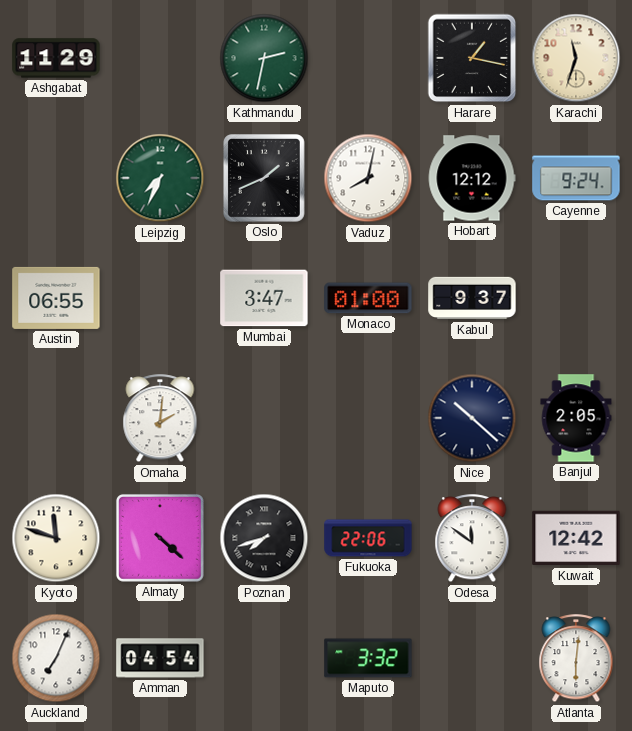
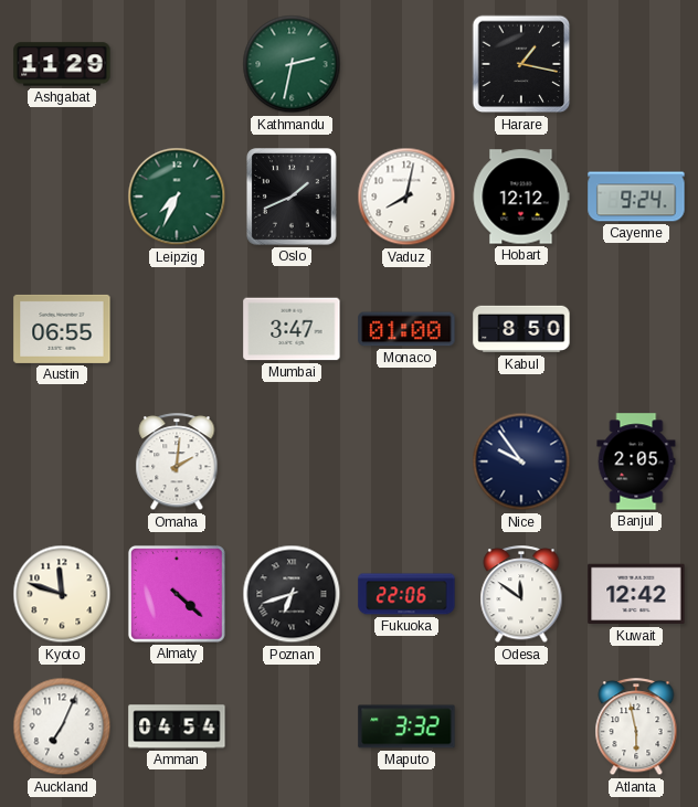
Karachi: 11:33 -> none
Kabul: 9:37 -> 8:50
Nice: 10:22 -> 9:54
Poznan: 7:42 -> 6:42
Atlanta: 6:01 -> 5:58
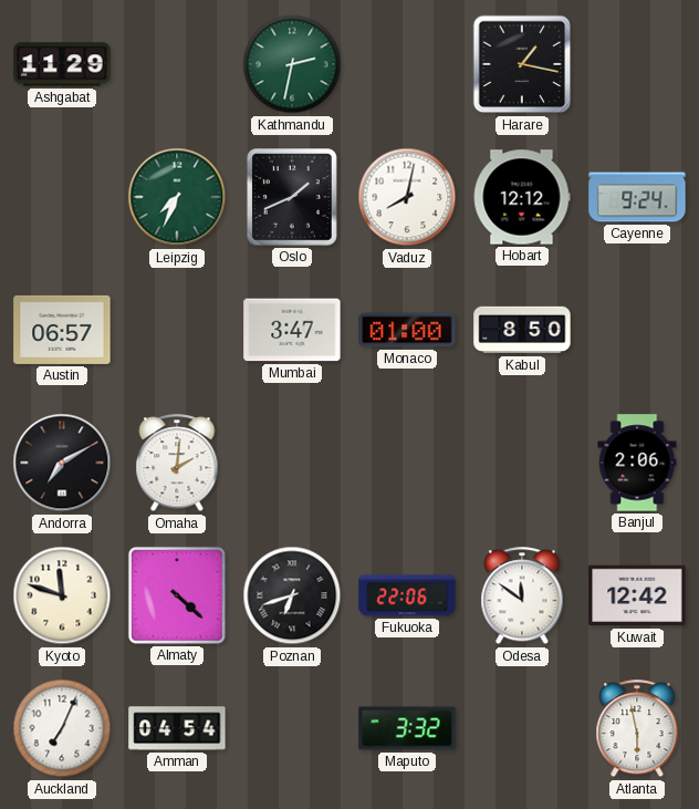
Austin: 06:55 -> 06:57
Andorra: none -> 7:10
Nice: 9:54 -> none
Banjul: 2:05 -> 2:06
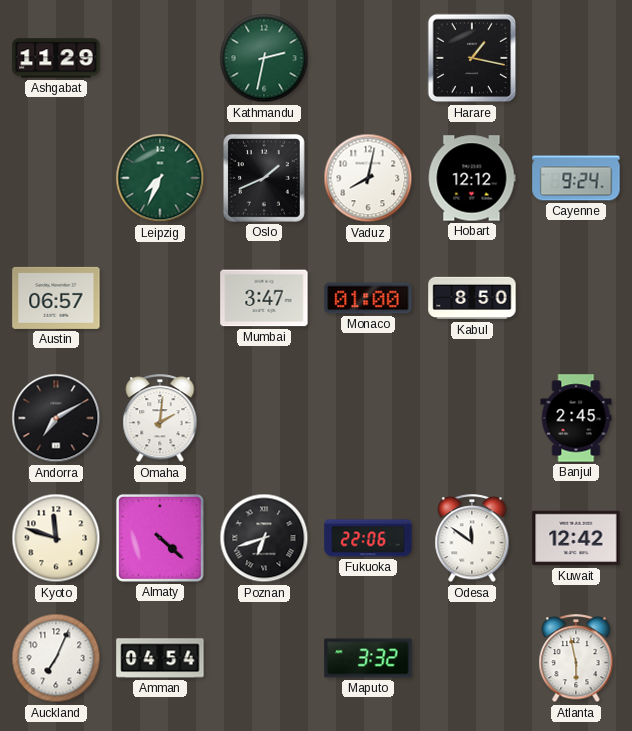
Banjul: 2:06 -> 2:45
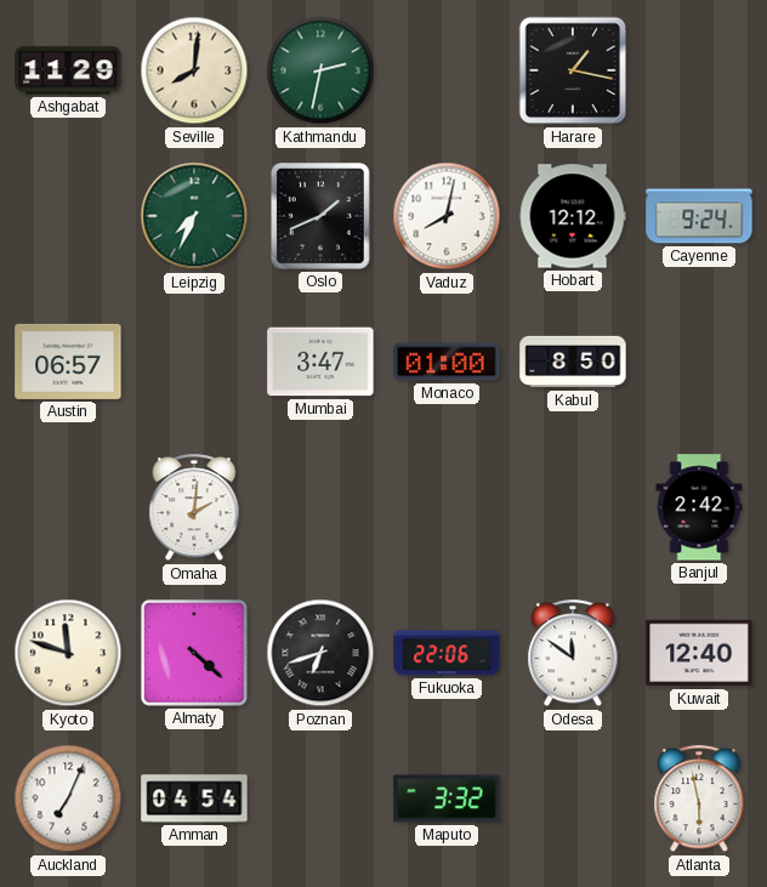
Seville: none -> 8:01
Andorra: 7:10 -> none
Banjul: 2:45 -> 2:42
Kuwait: 12:42 -> 12:40
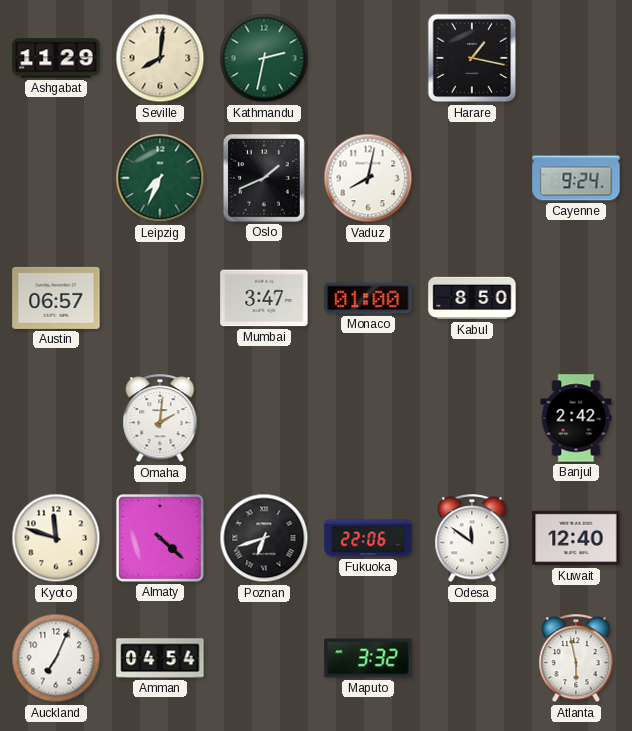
Hobart: 12:12 -> none
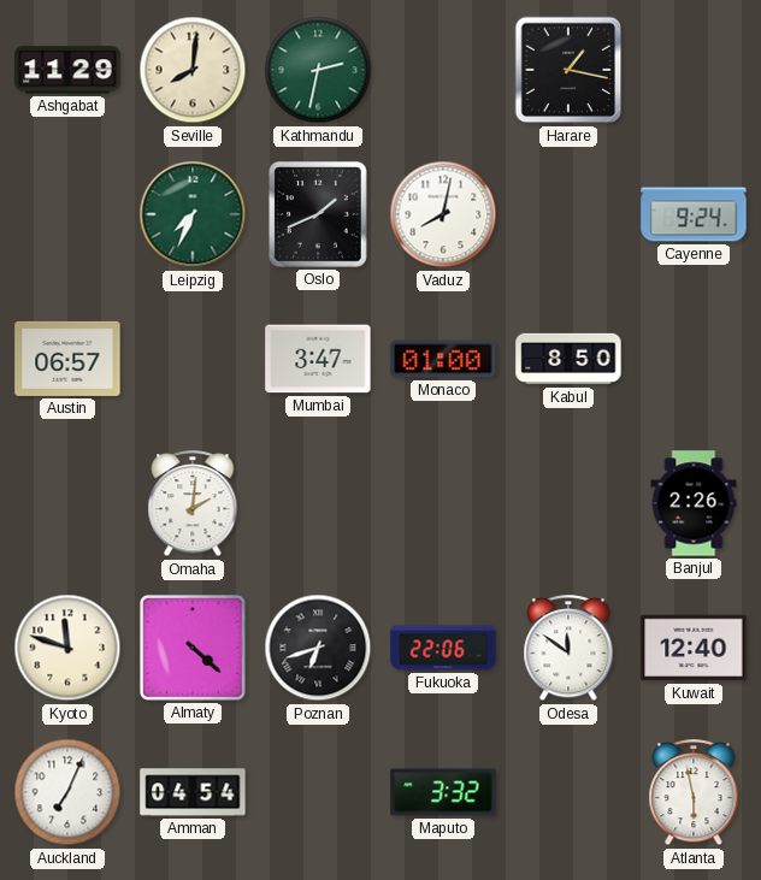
Banjul: 2:42 -> 2:26
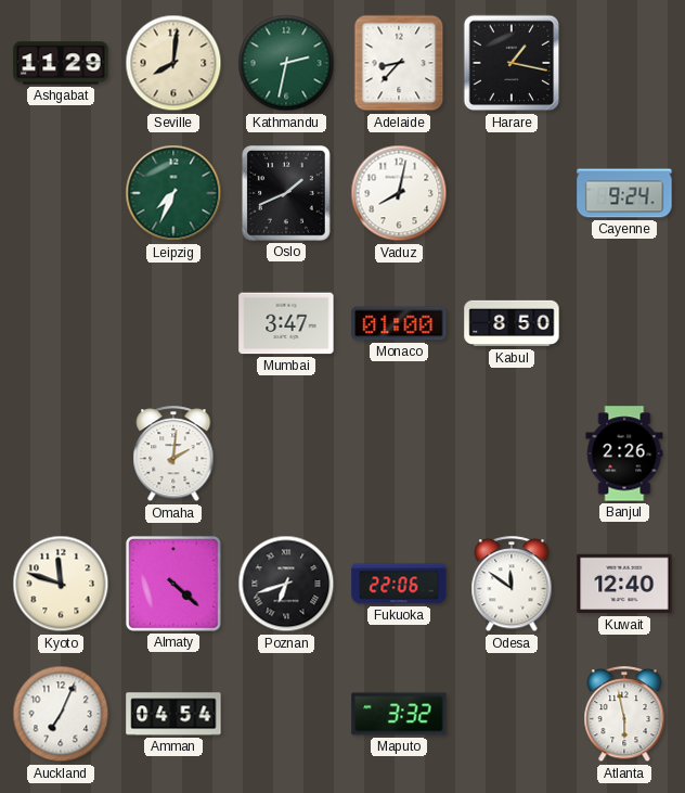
Adelaide: none -> 8:37
Austin: 06:57 -> none
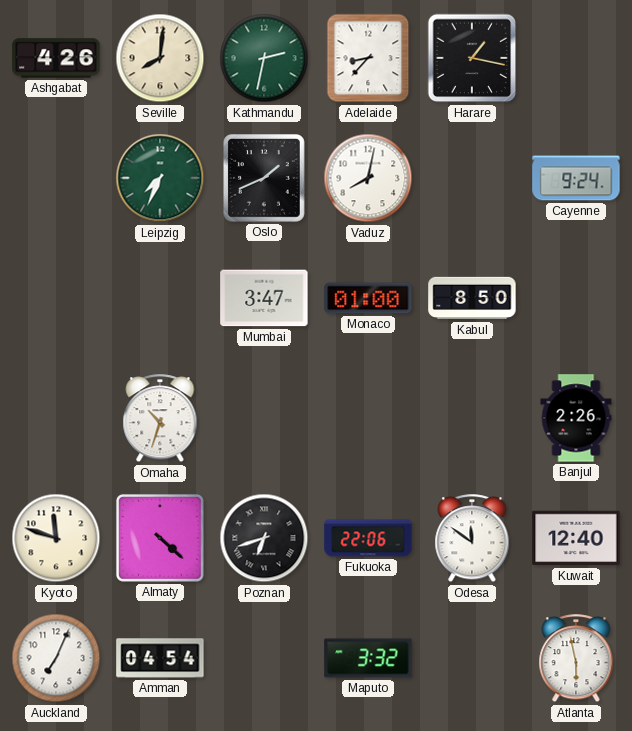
Ashgabat: 11:29 -> 4:26
Omaha: 2:01 -> 10:33
